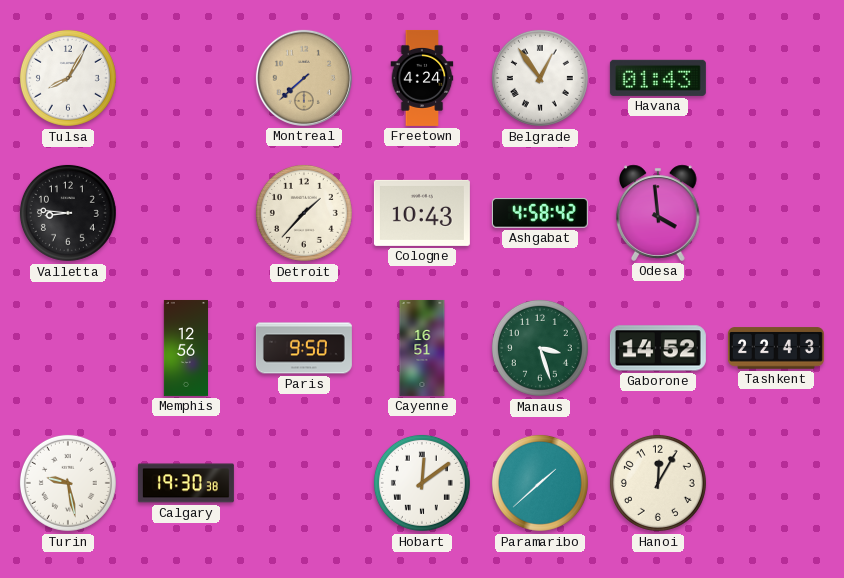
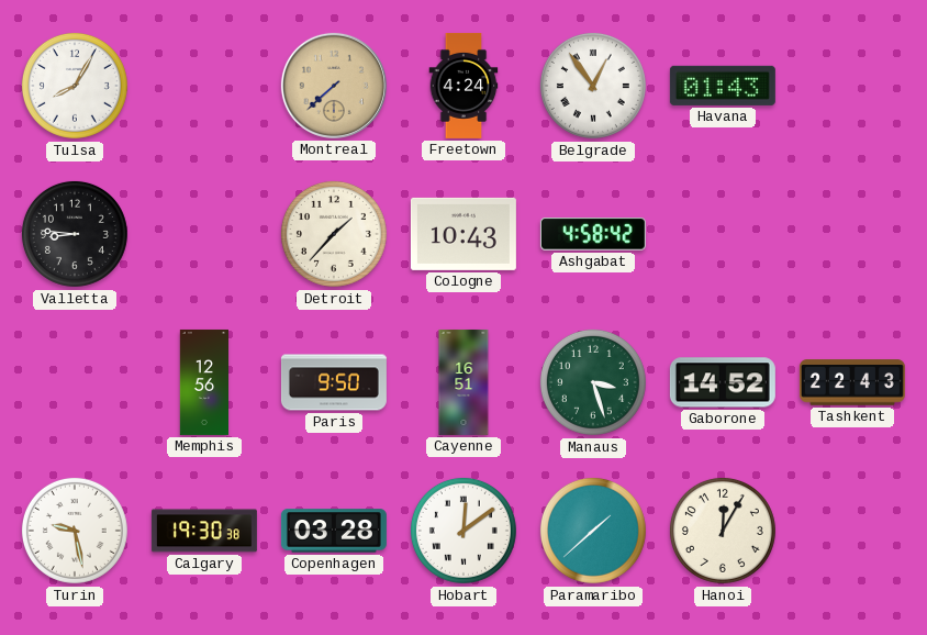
Odesa: 3:59 -> none
Copenhagen: none -> 03:28
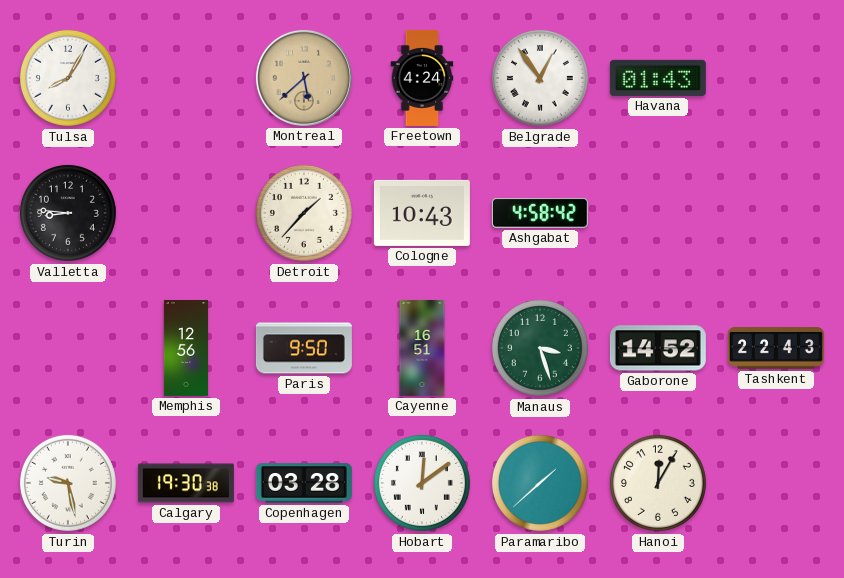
Montreal: 7:38 -> 5:38
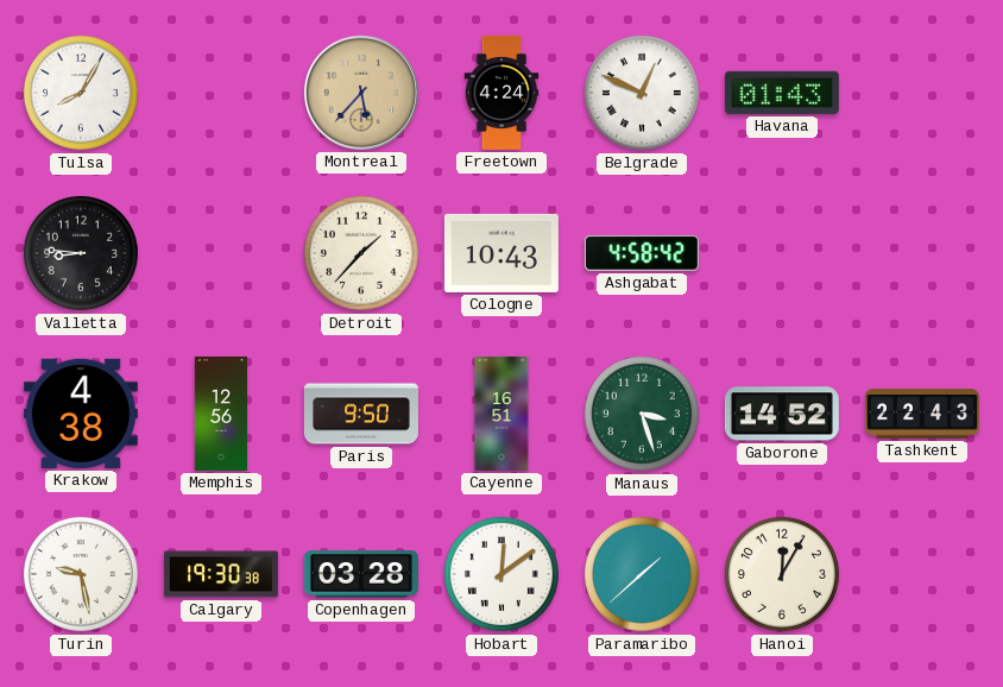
Montreal: 5:38 -> 5:37
Belgrade: 12:54 -> 12:49
Krakow: none -> 4:38
